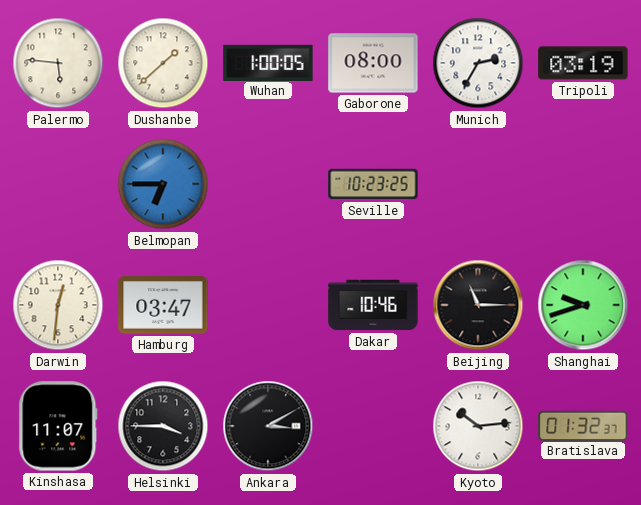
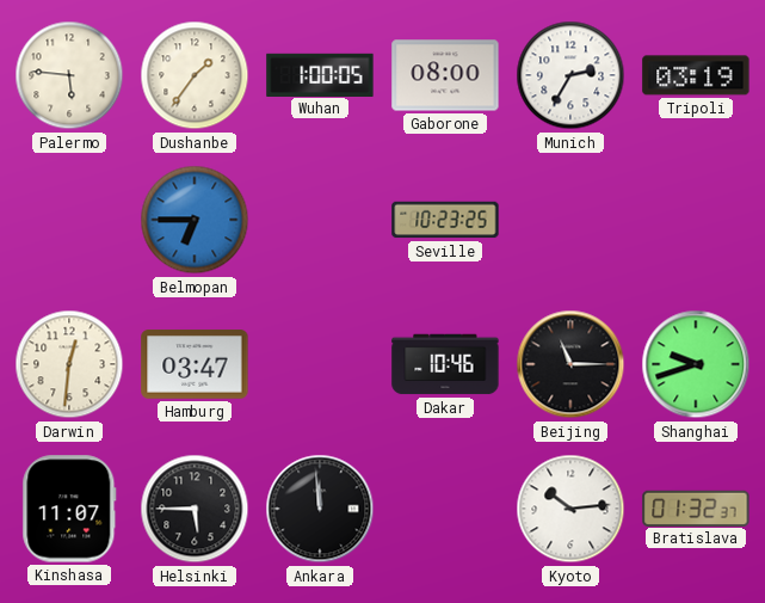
Dushanbe: 1:38 -> 1:36
Helsinki: 3:45 -> 5:45
Ankara: 3:10 -> 11:59
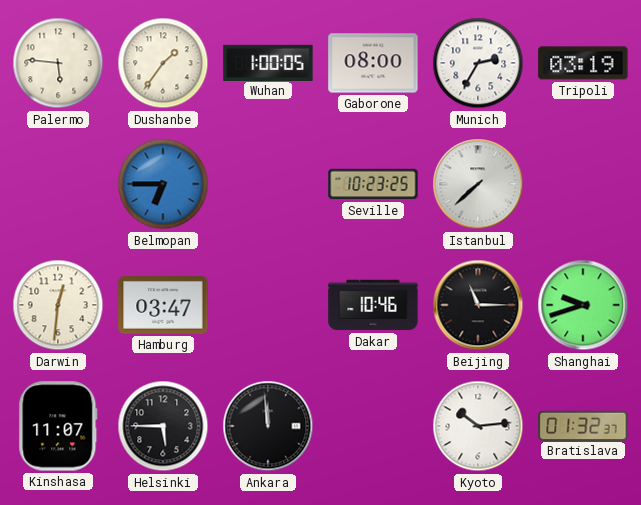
Istanbul: none -> 7:38
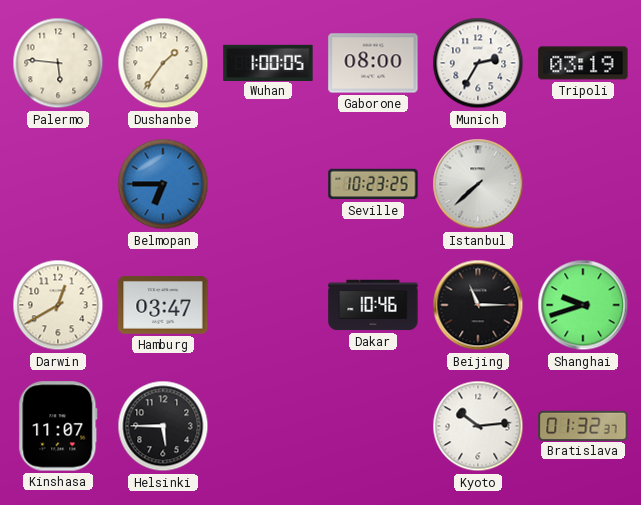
Darwin: 12:31 -> 12:40
Ankara: 11:59 -> none
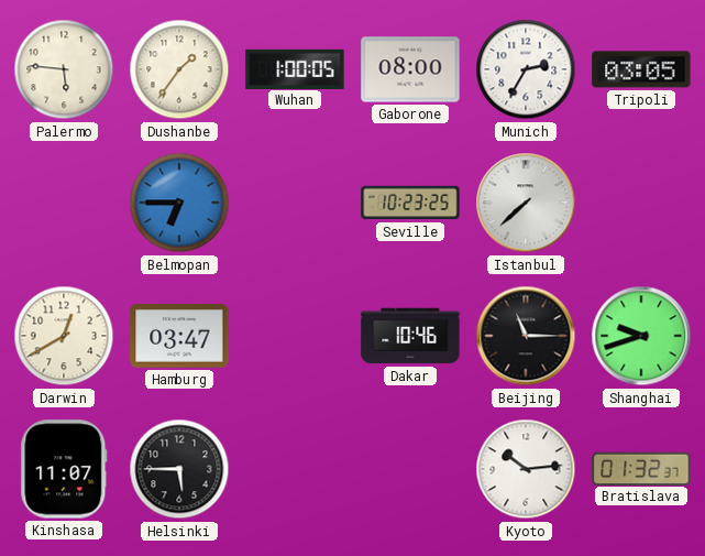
Tripoli: 03:19 -> 03:05
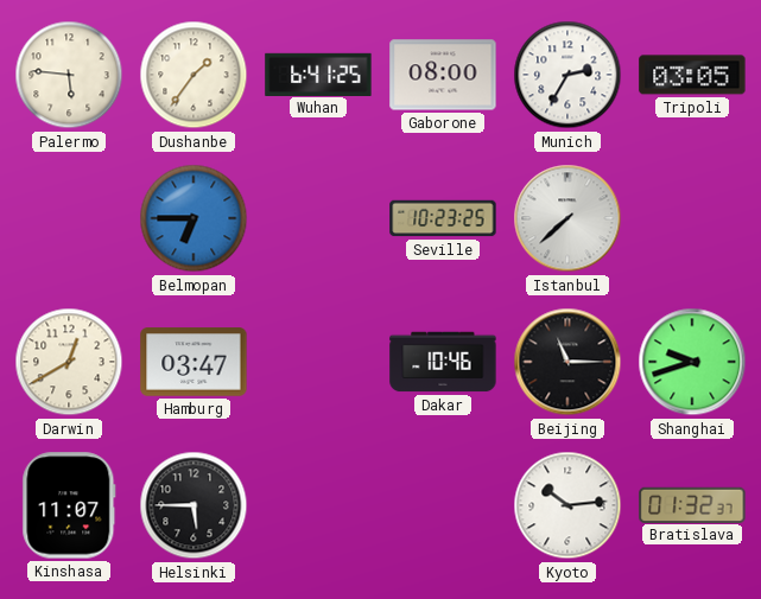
Wuhan: 1:00 -> 6:41
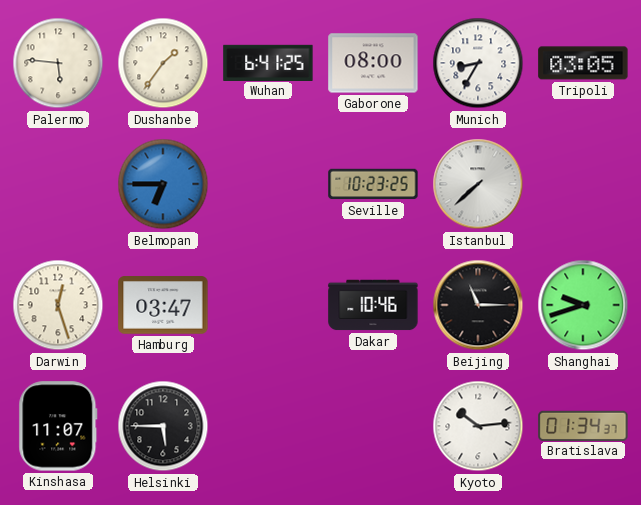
Munich: 2:35 -> 8:35
Darwin: 12:40 -> 12:27
Bratislava: 01:32 -> 01:34
